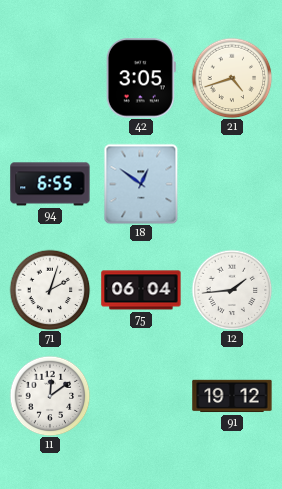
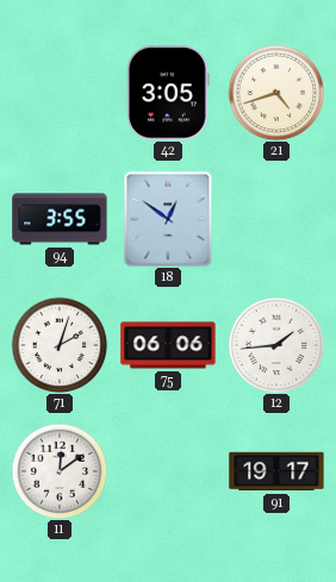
94: 6:55 -> 3:55
75: 06:04 -> 06:06
91: 19:12 -> 19:17
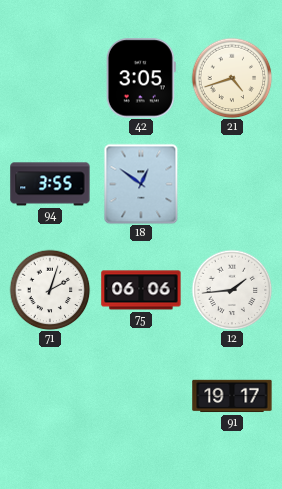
11: 12:09 -> none
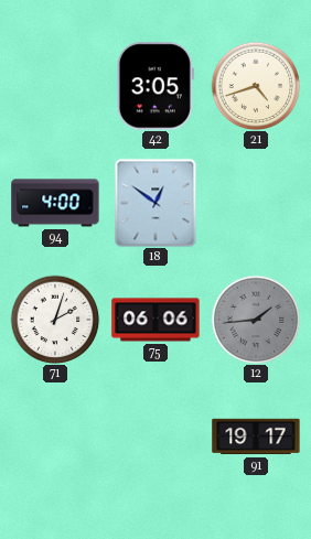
94: 3:55 -> 4:00
12 dial: white -> grey
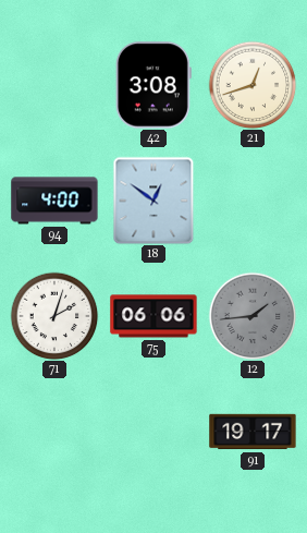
42: 3:05 -> 3:08
21: 4:42 -> 12:42
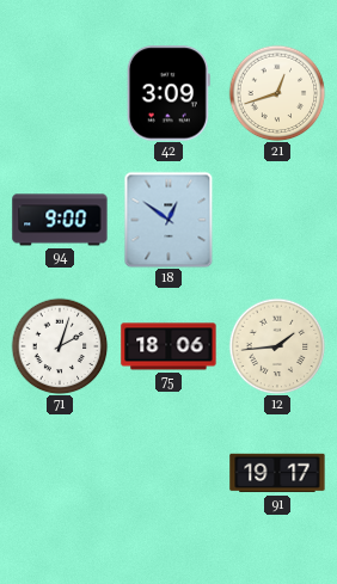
42: 3:08 -> 3:09
94: 4:00 -> 9:00
75: 06:06 -> 18:06
12 dial: grey -> cream
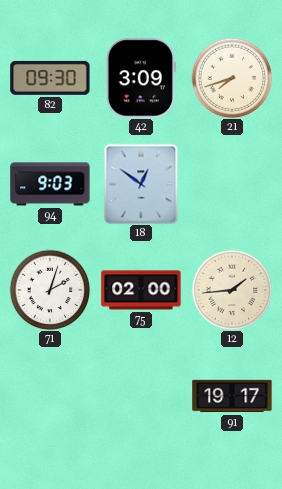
82: none -> 09:30
21: 12:42 -> 7:42
94: 9:00 -> 9:03
75: 18:06 -> 02:00
